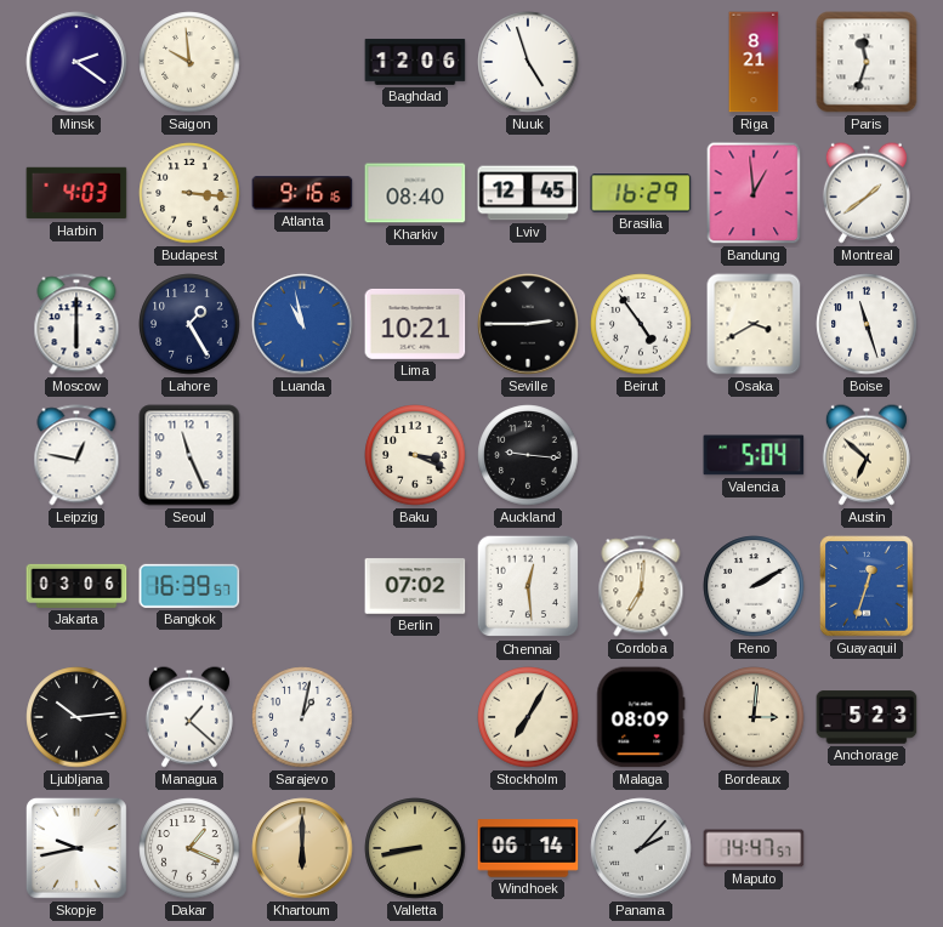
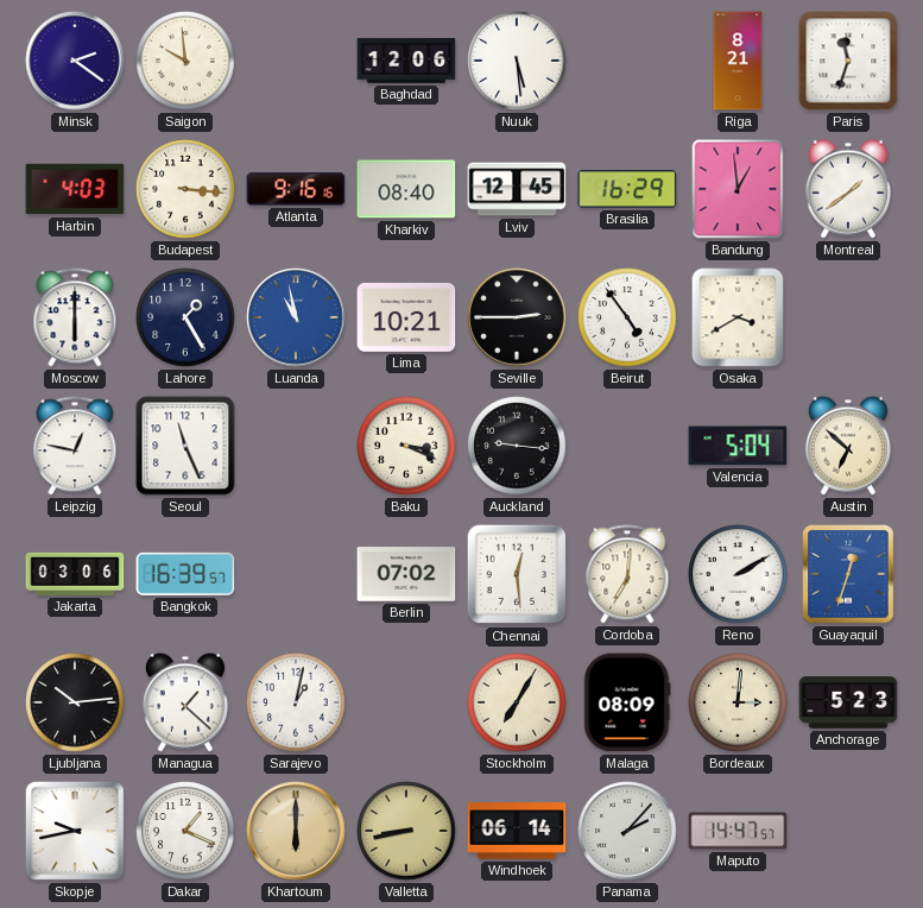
Nuuk: 4:57 -> 5:29
Boise: 11:27 -> none
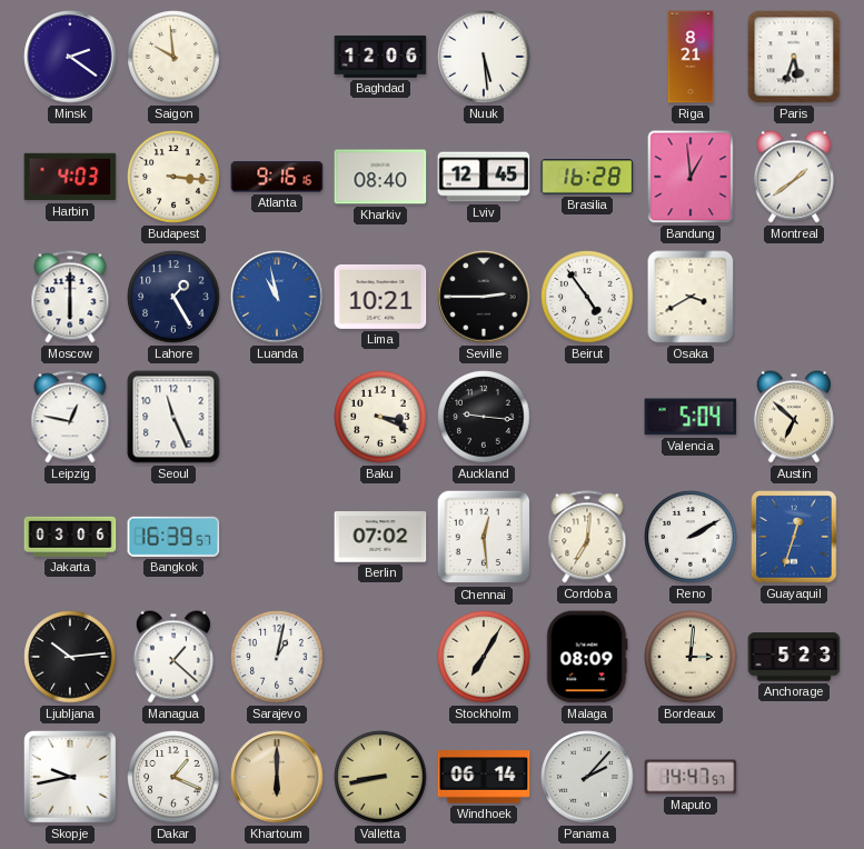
Paris: 11:33 -> 5:33
Brasilia: 16:29 -> 16:28
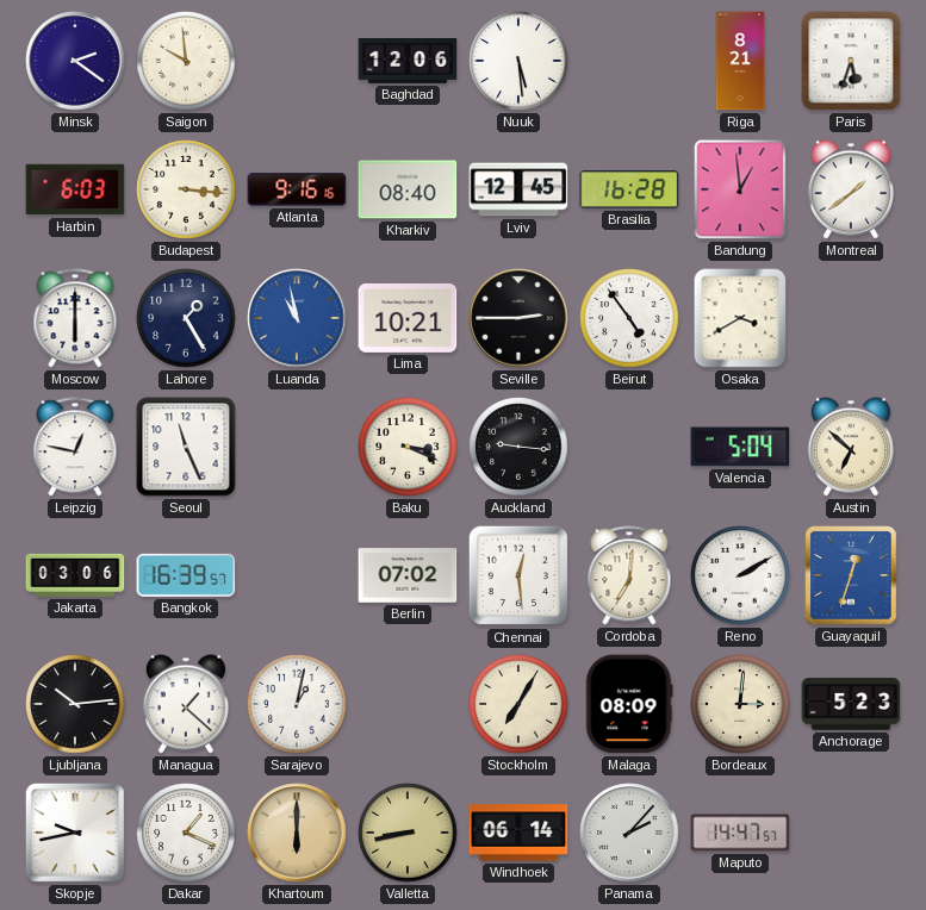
Harbin: 4:03 -> 6:03
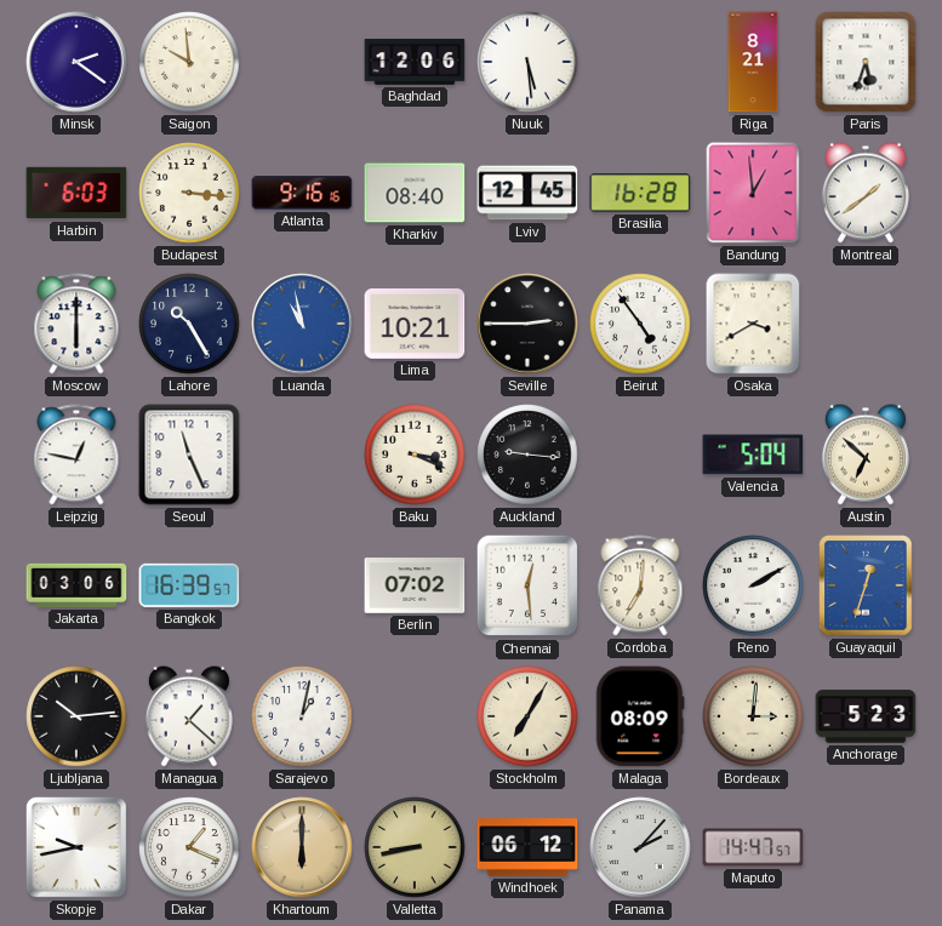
Lahore: 1:25 -> 10:25
Windhoek: 06:14 -> 06:12
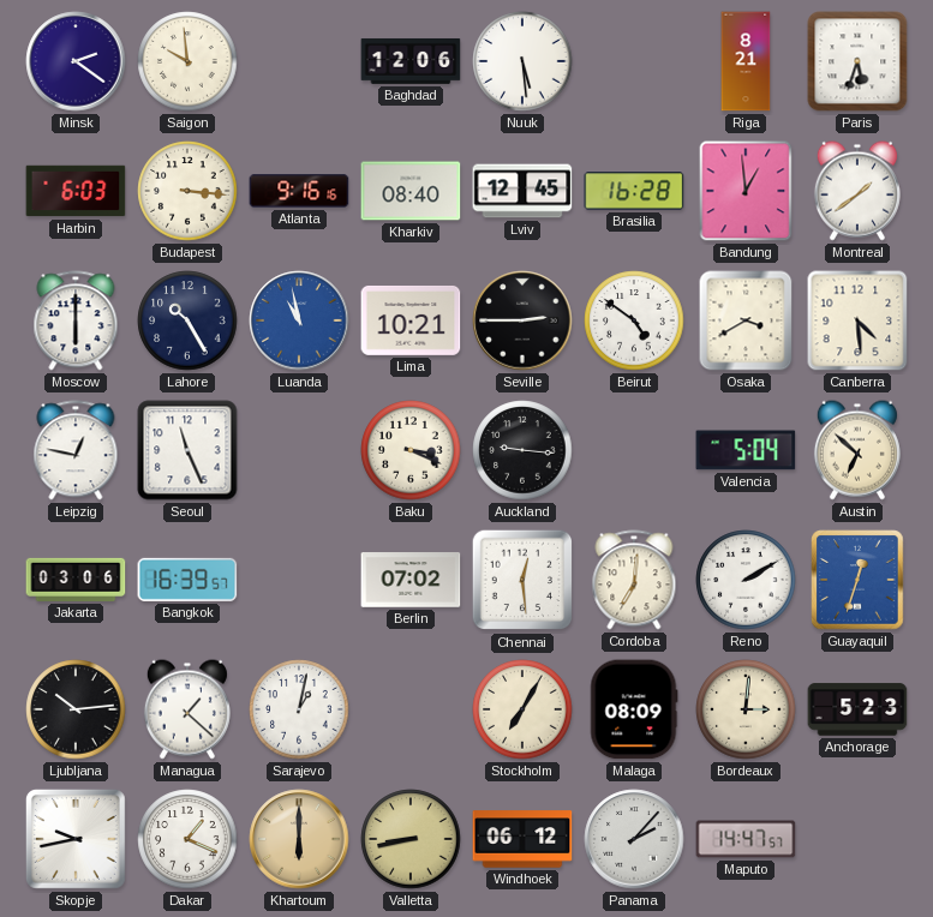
Beirut: 4:54 -> 4:51
Canberra: none -> 4:29
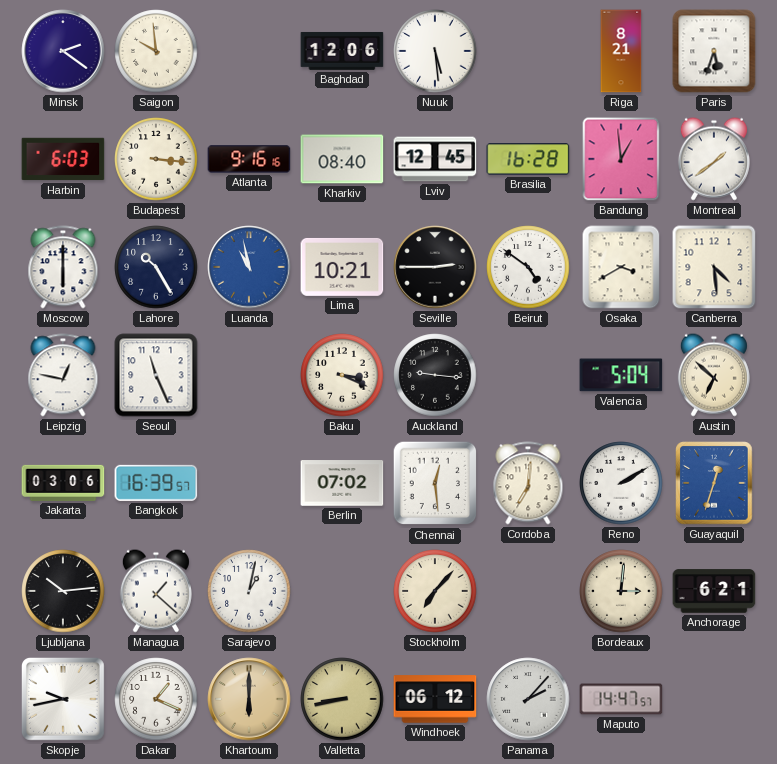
Stockholm: 7:05 -> 7:07
Malaga: 08:09 -> none
Anchorage: 5:23 -> 6:21
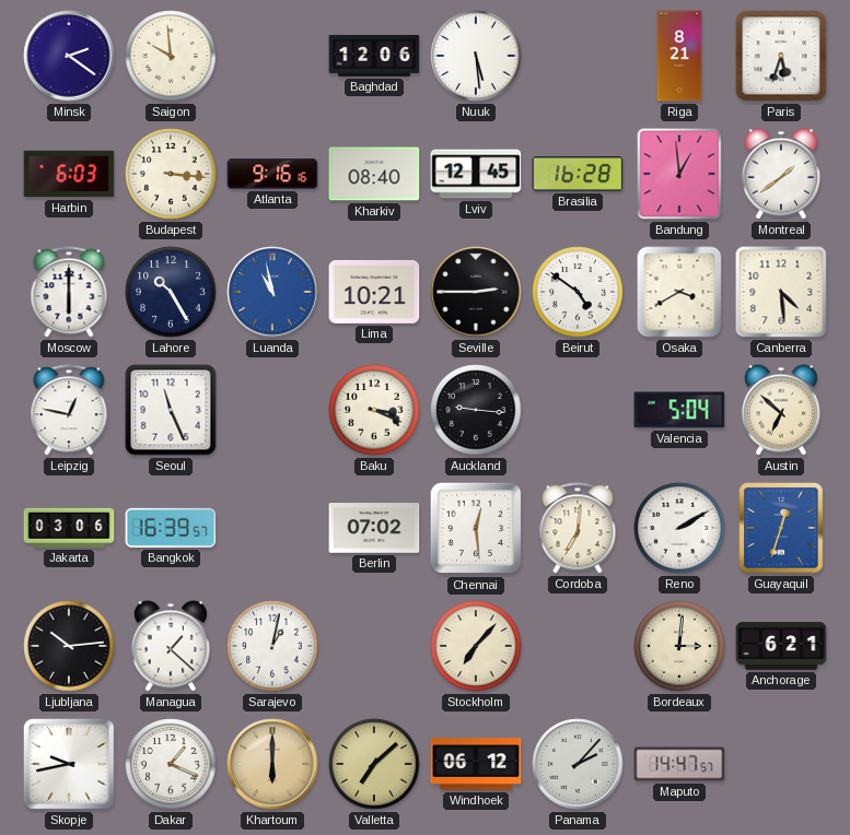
Valletta: 8:43 -> 7:08
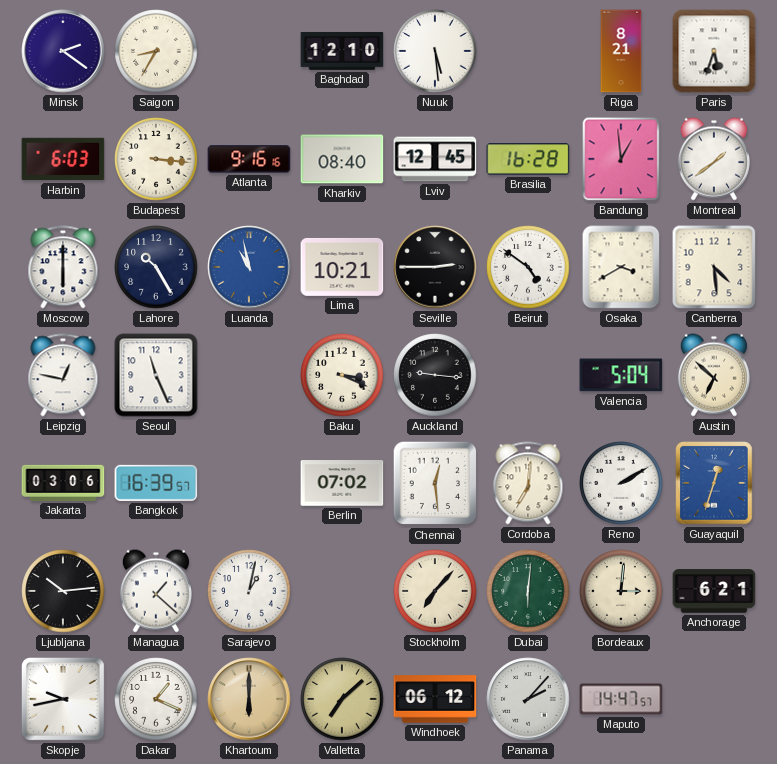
Saigon: 9:59 -> 8:35
Baghdad: 12:06 -> 12:10
Dubai: none -> 6:01
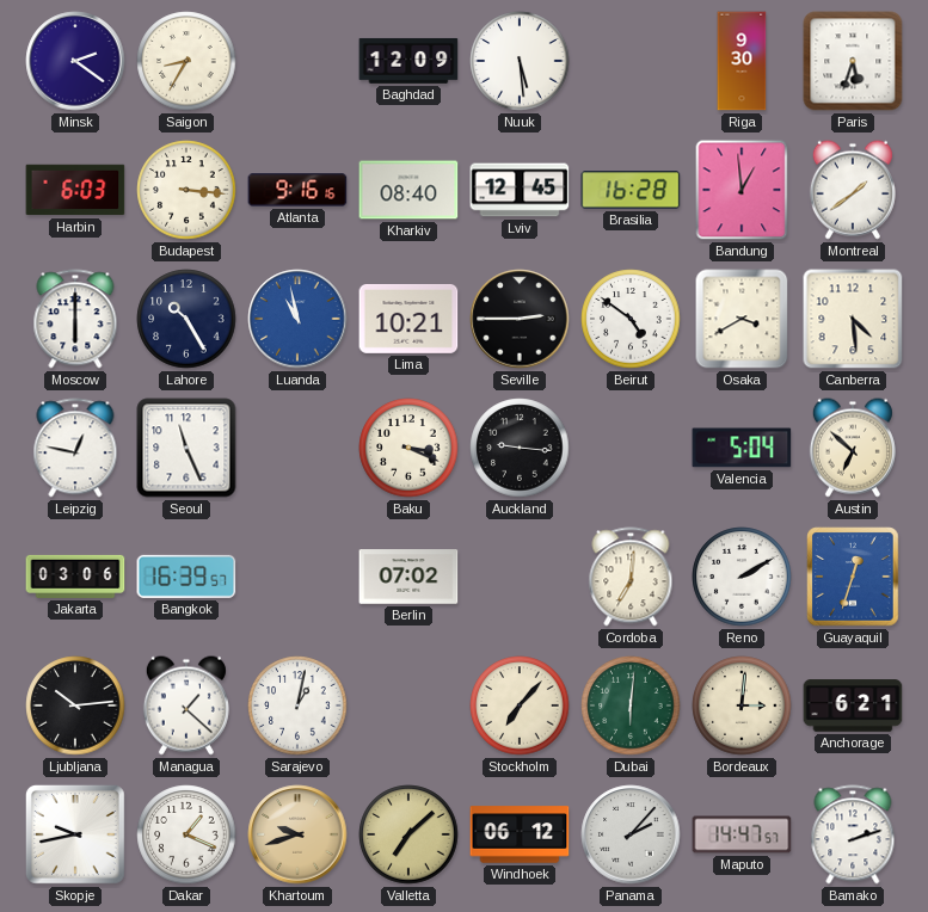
Baghdad: 12:10 -> 12:09
Riga: 8:21 -> 9:30
Chennai: 12:29 -> none
Khartoum: 6:00 -> 9:42
Bamako: none -> 2:12
